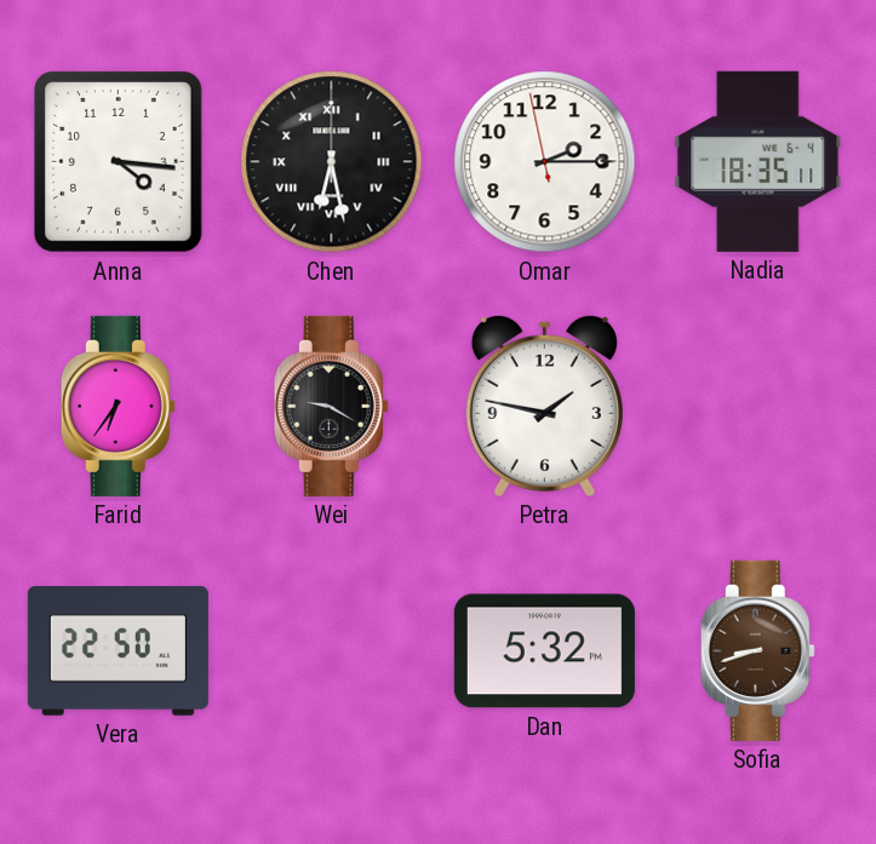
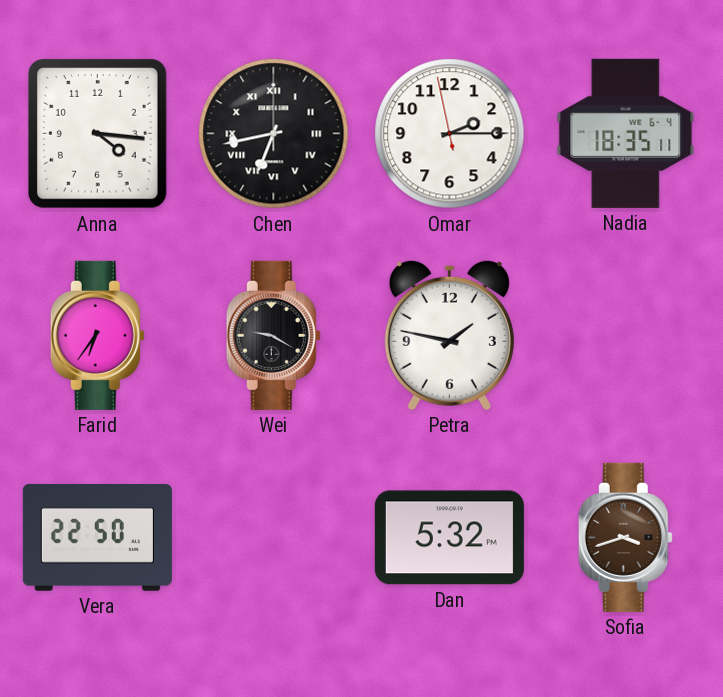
Chen: 6:28 -> 6:43
Sofia: 8:42 -> 3:42
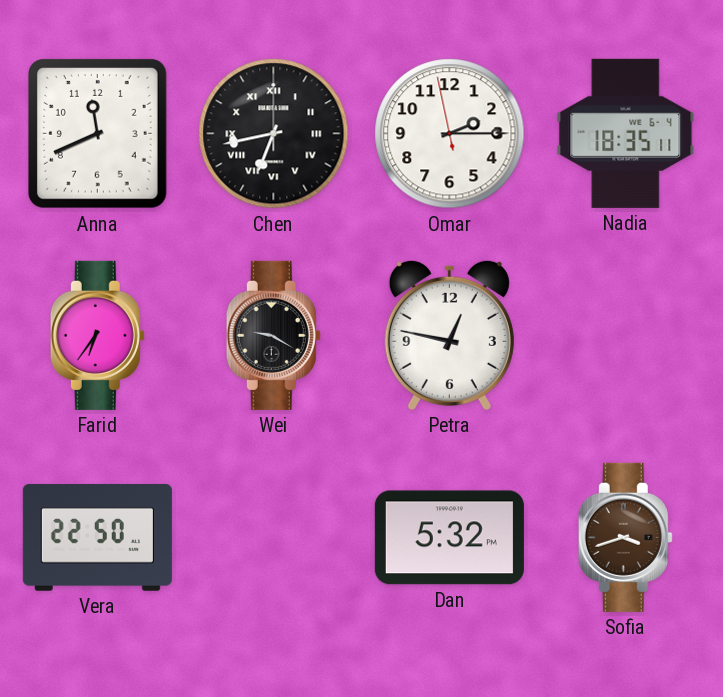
Anna: 4:16 -> 11:41
Petra: 1:47 -> 12:47
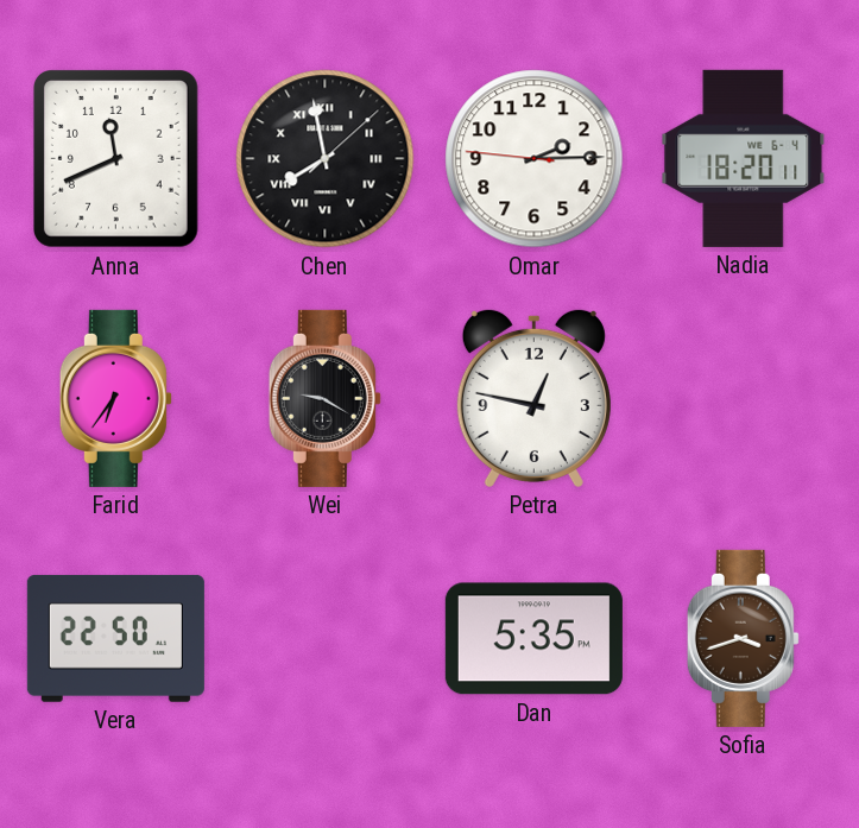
Chen: 6:43 -> 7:58
Omar: 2:14:58 -> 2:14:46
Nadia: 18:35 -> 18:20
Dan: 5:32 -> 5:35
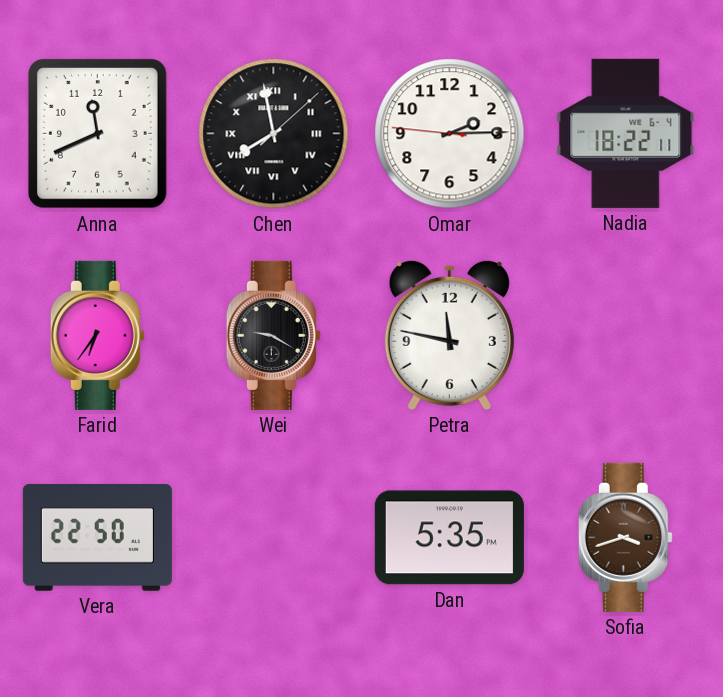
Nadia: 18:20 -> 18:22
Petra: 12:47 -> 11:47
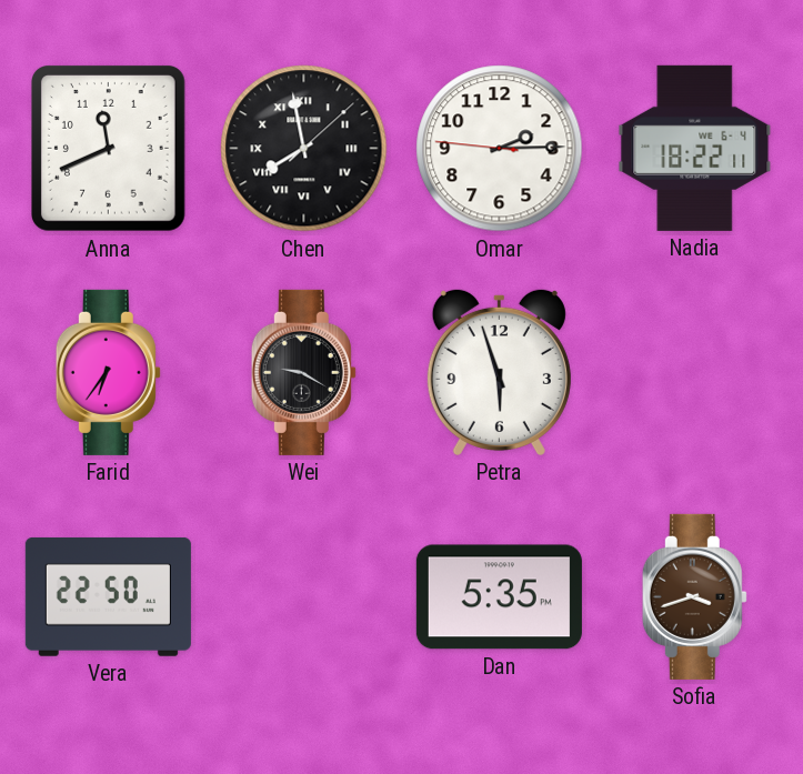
Petra: 11:47 -> 5:57
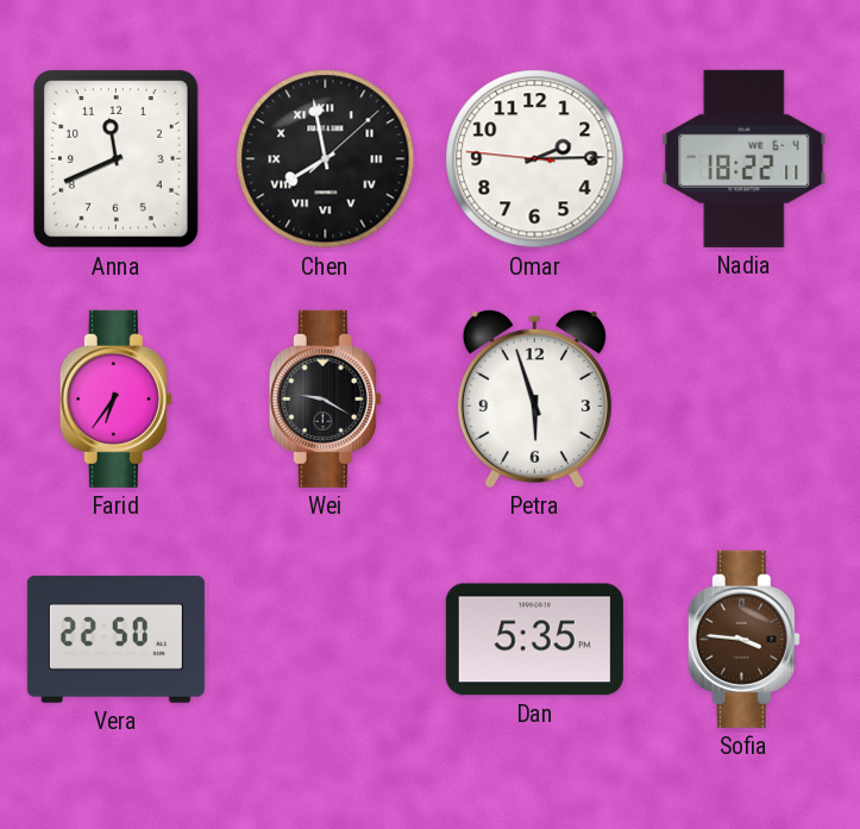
Sofia: 3:42 -> 3:46
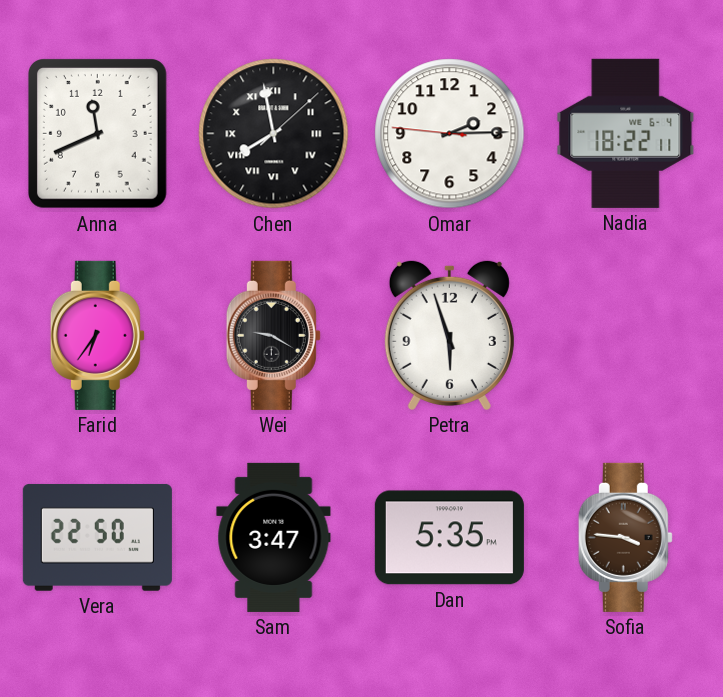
Sam: none -> 3:47
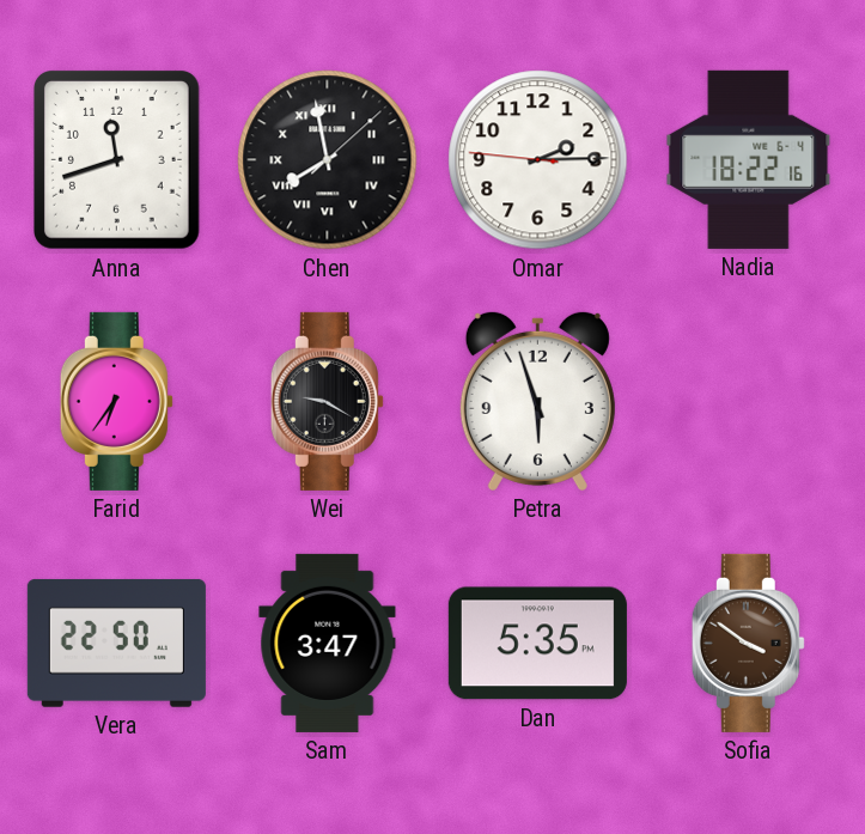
Anna: 11:41 -> 11:42
Nadia: 18:22:11 -> 18:22:16
Sofia: 3:46 -> 3:51
